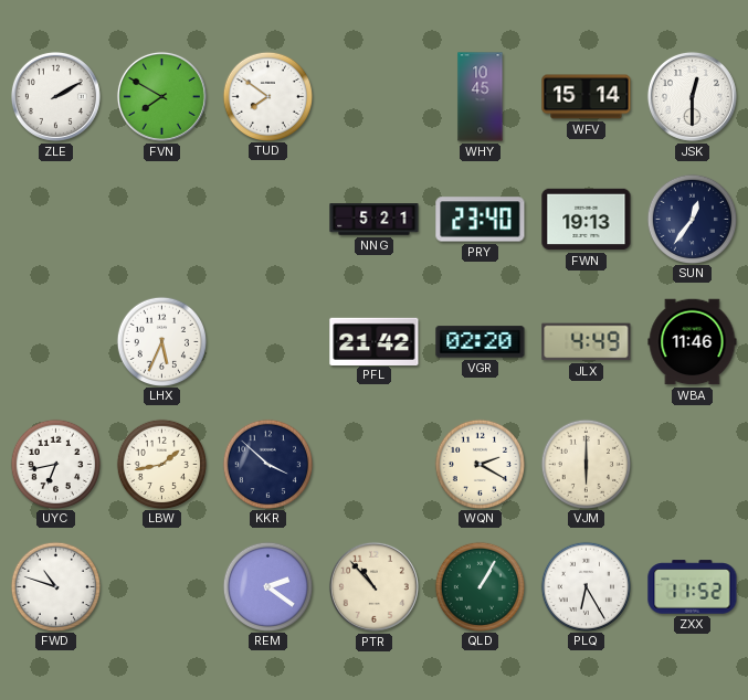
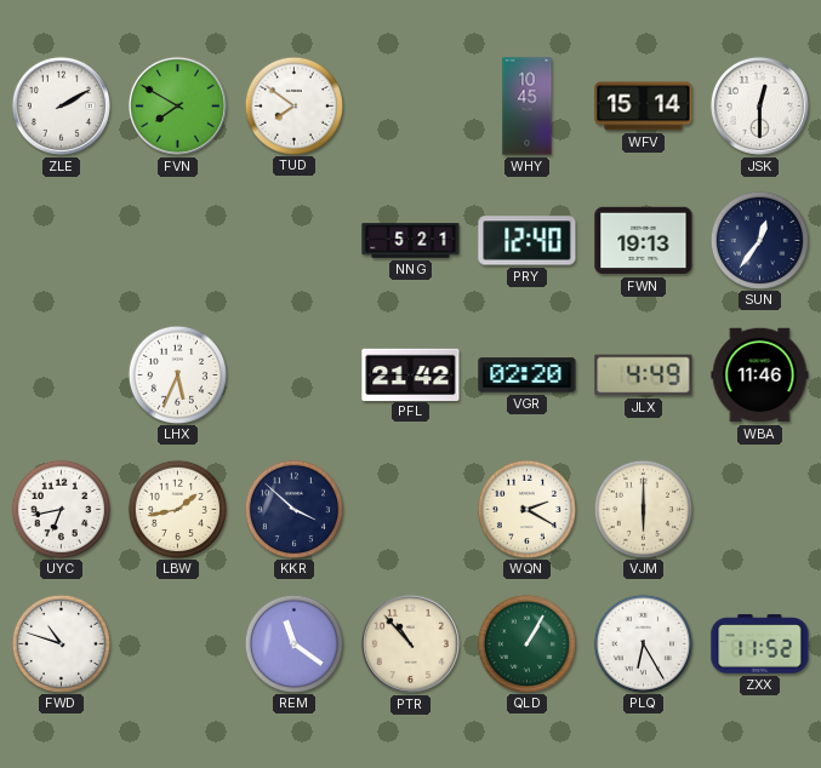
PRY: 23:40 -> 12:40
REM: 2:21 -> 11:21
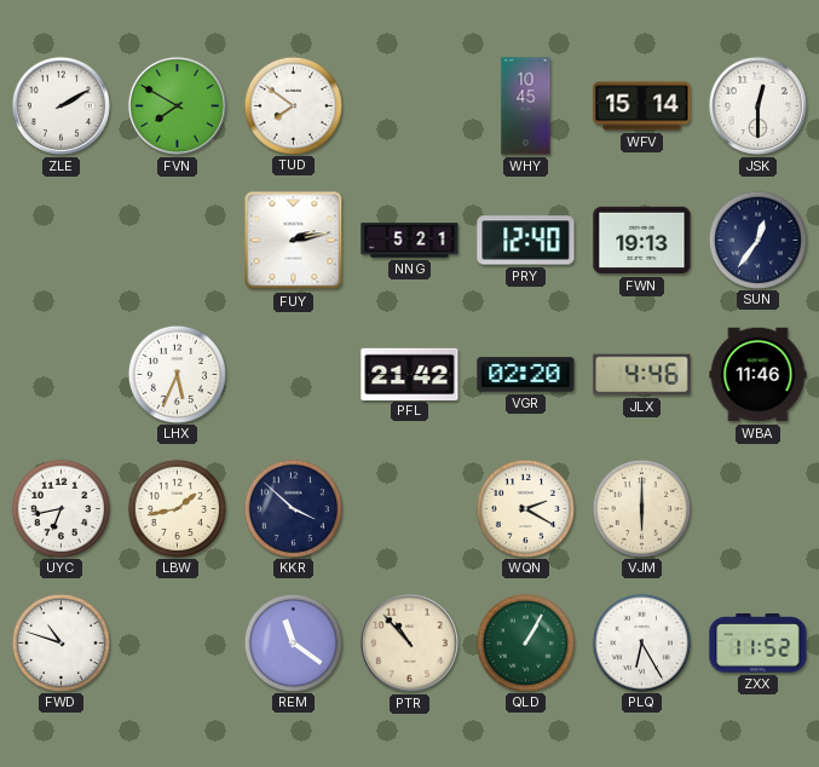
FUY: none -> 2:13
JLX: 4:49 -> 4:46
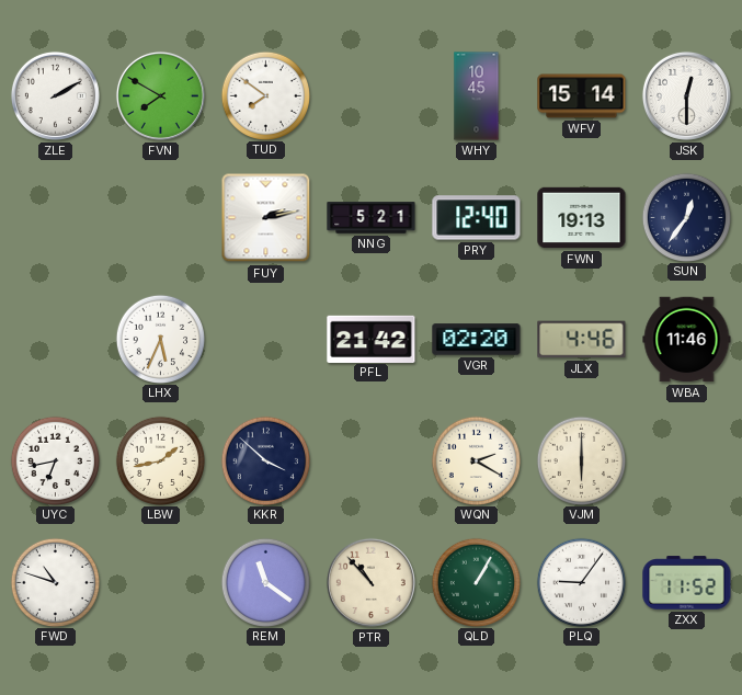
PLQ: 6:25 -> 9:06
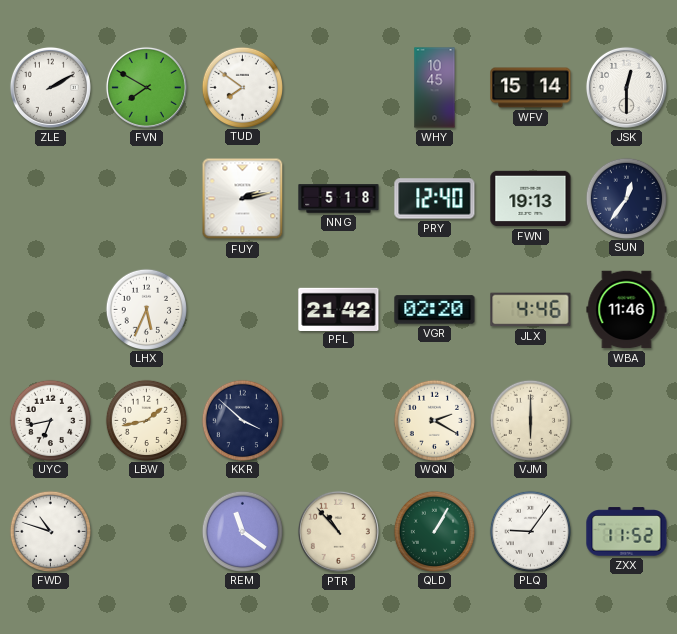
NNG: 5:21 -> 5:18
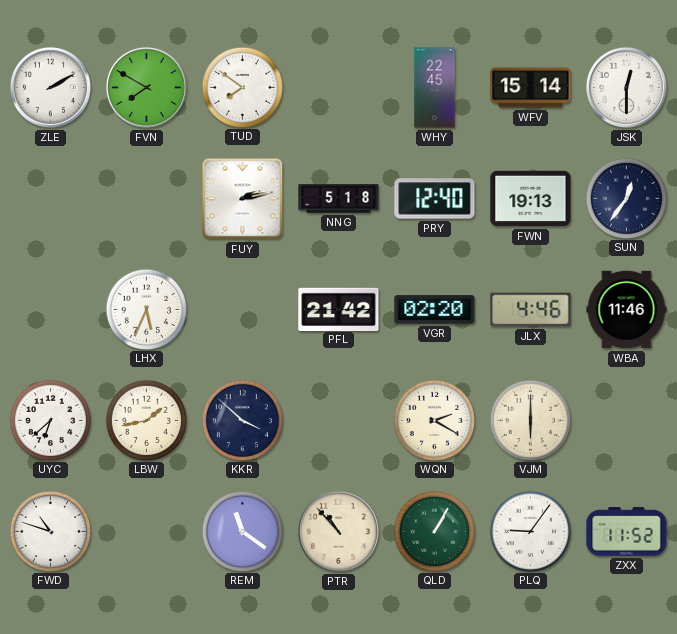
WHY: 10:45 -> 22:45
UYC: 6:43 -> 6:38
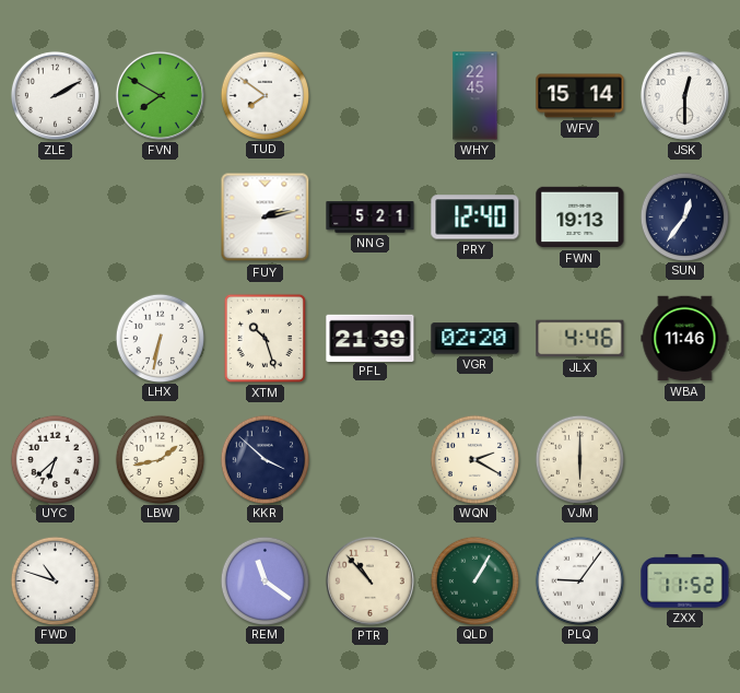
NNG: 5:18 -> 5:21
LHX: 5:34 -> 6:32
XTM: none -> 10:27
PFL: 21:42 -> 21:39
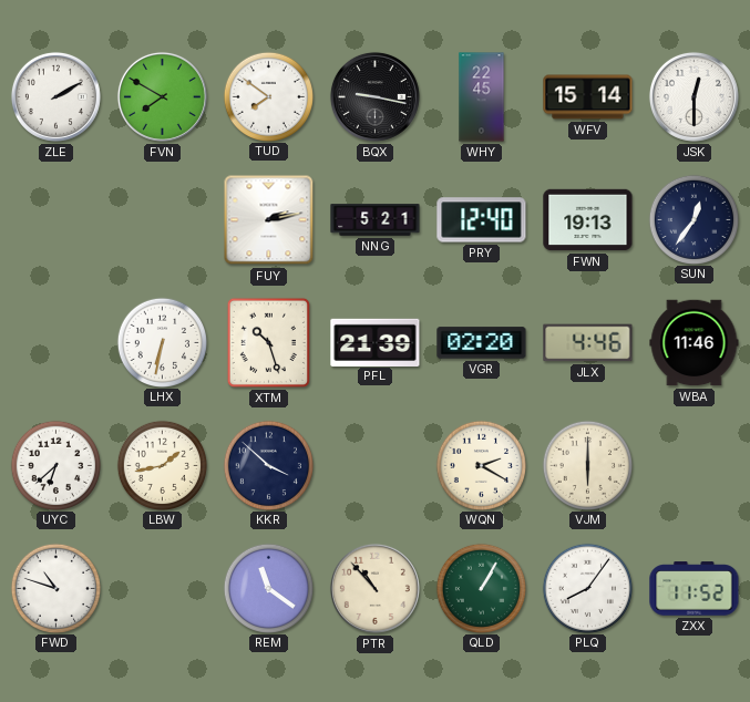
BQX: none -> 9:17
PLQ: 9:06 -> 8:06
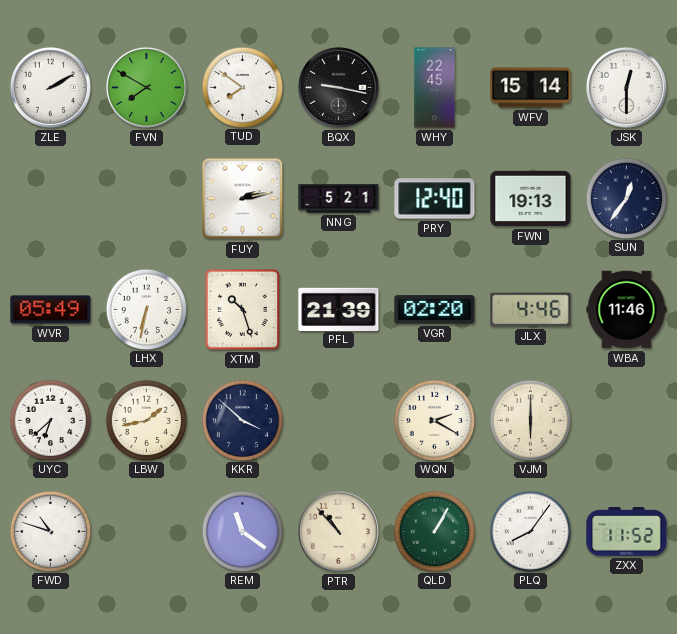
WVR: none -> 05:49
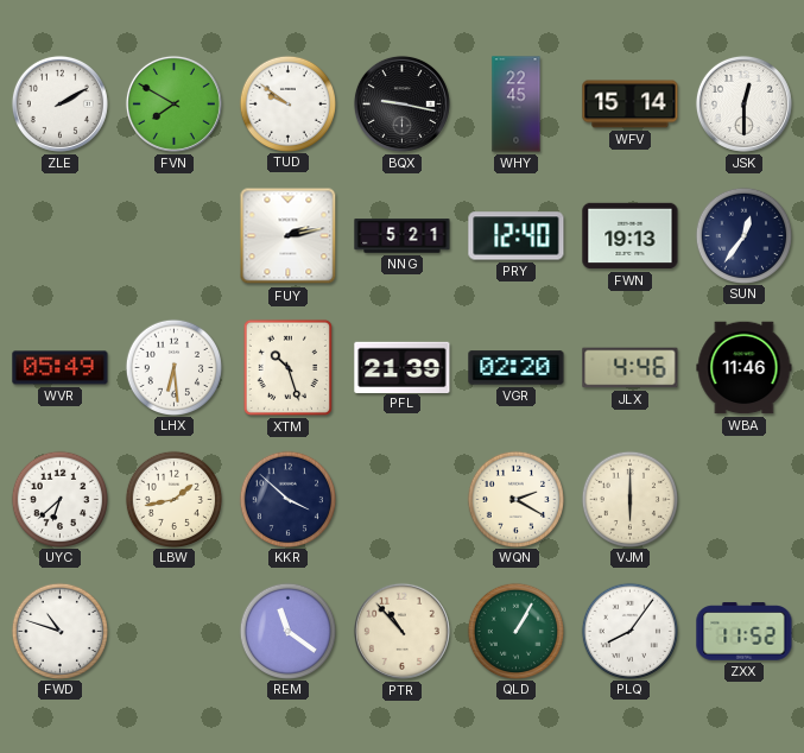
TUD: 7:51 -> 9:51
LHX: 6:32 -> 6:29
